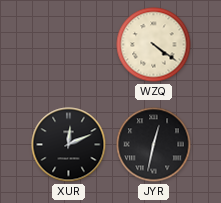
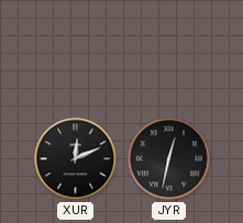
WZQ: 4:21 -> none
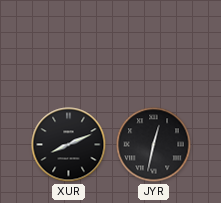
XUR: 12:11 -> 8:11
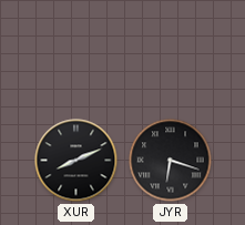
JYR: 12:32 -> 6:18
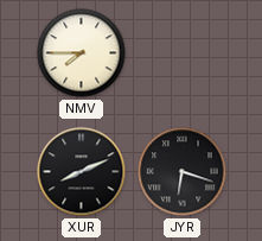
NMV: none -> 7:45
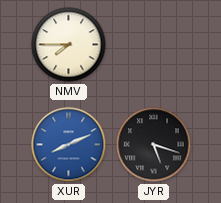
XUR dial: black -> blue
JYR: 6:18 -> 5:18
